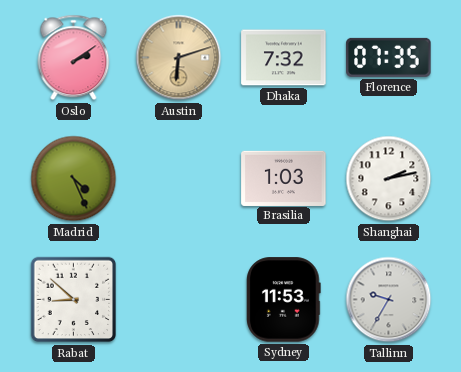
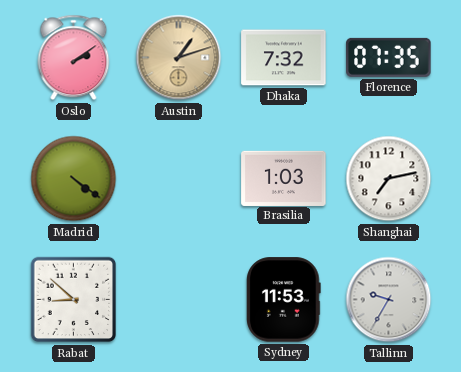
Austin: 6:12 -> 1:12
Madrid: 4:26 -> 4:21
Shanghai: 2:13 -> 7:13
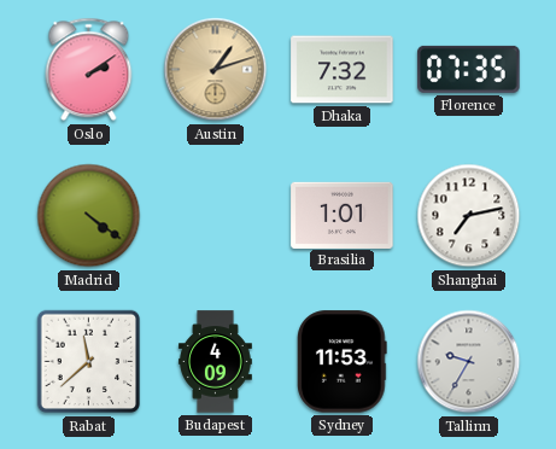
Brasilia: 1:03 -> 1:01
Rabat: 8:52 -> 11:38
Budapest: none -> 4:09
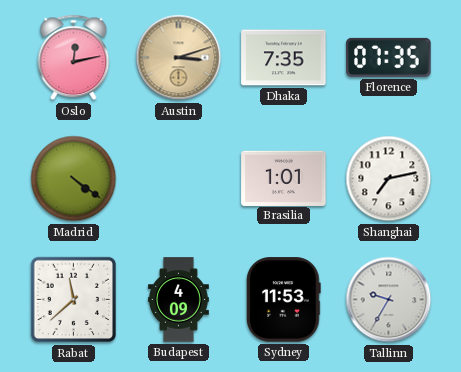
Oslo: 2:09 -> 12:13
Austin: 1:12 -> 3:12
Dhaka: 7:32 -> 7:35
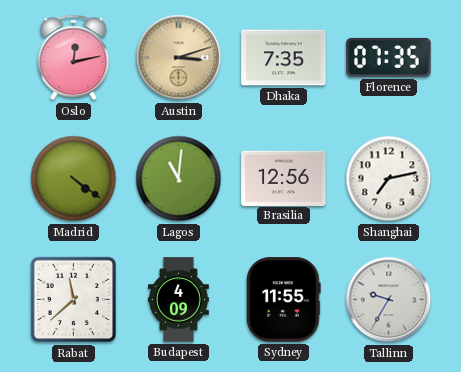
Lagos: none -> 11:01
Brasilia: 1:01 -> 12:56
Sydney: 11:53 -> 11:55
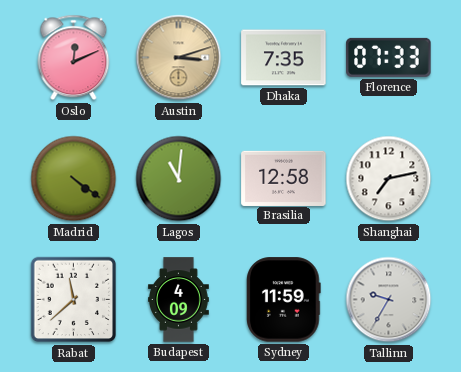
Oslo: 12:13 -> 12:11
Florence: 07:35 -> 07:33
Brasilia: 12:56 -> 12:58
Sydney: 11:55 -> 11:59
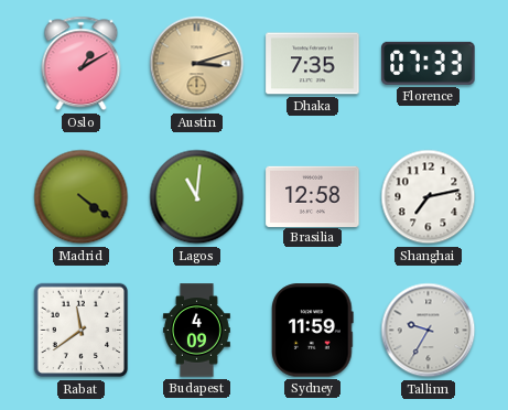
Oslo: 12:11 -> 1:10
Rabat: 11:38 -> 11:39
